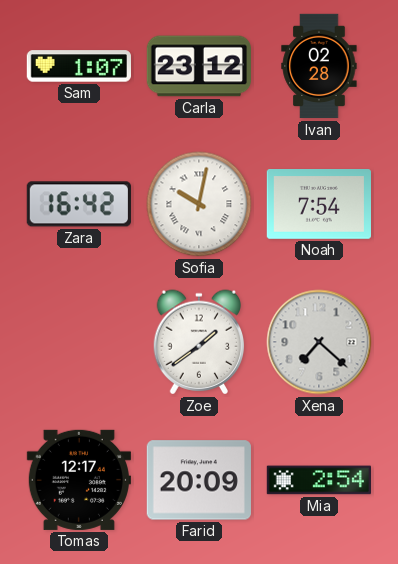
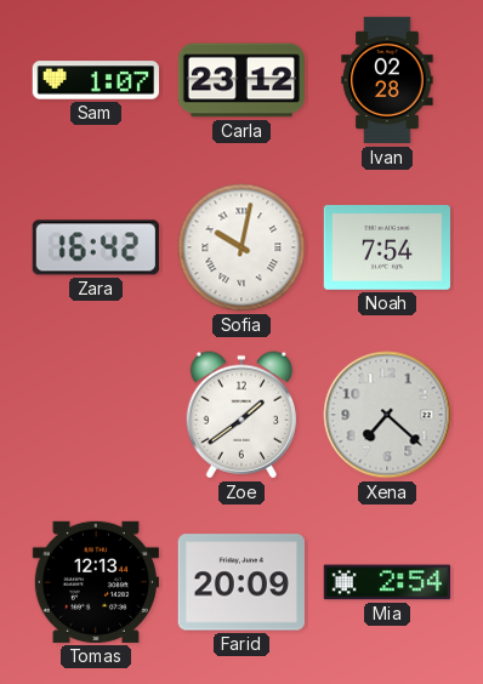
Tomas: 12:17 -> 12:13
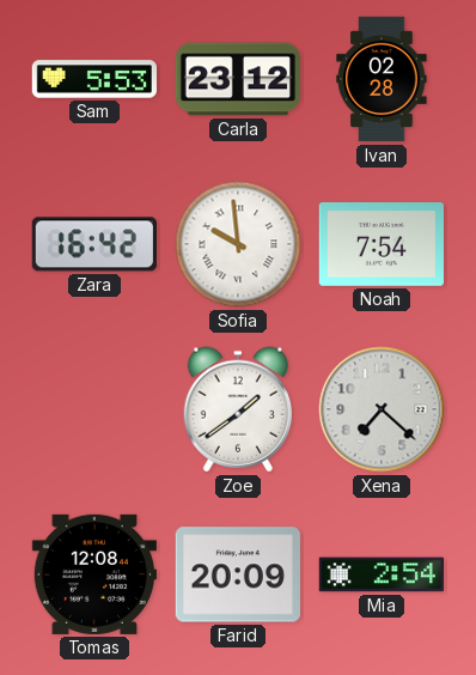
Sam: 1:07 -> 5:53
Sofia: 10:02 -> 9:59
Tomas: 12:13 -> 12:08
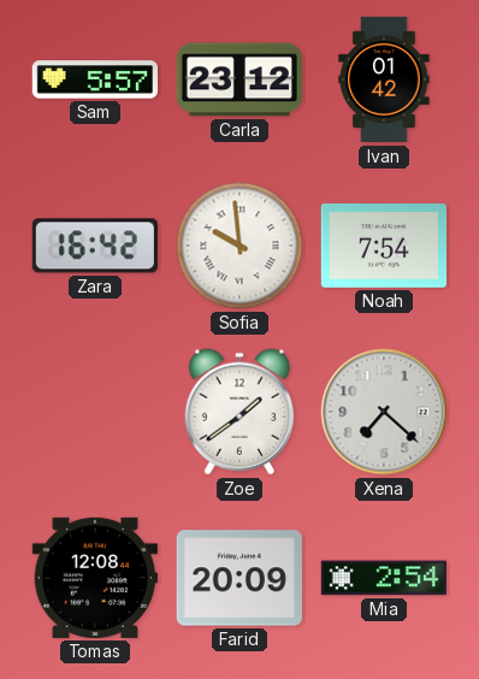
Sam: 5:53 -> 5:57
Ivan: 02:28 -> 01:42
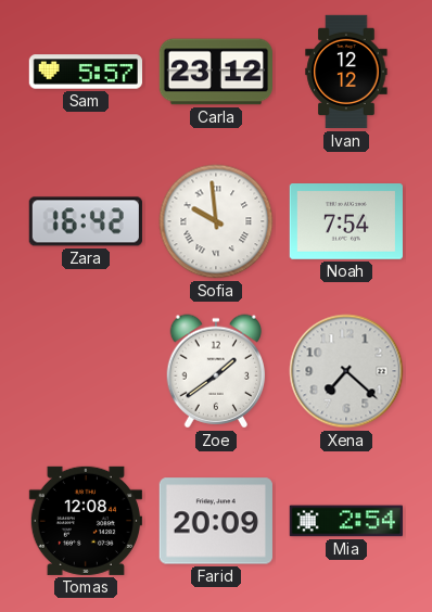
Ivan: 01:42 -> 12:12
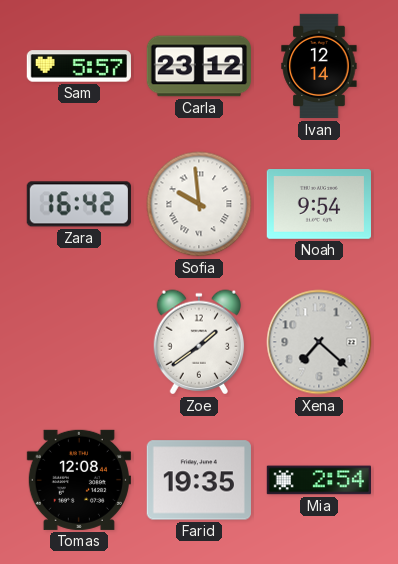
Ivan: 12:12 -> 12:14
Noah: 7:54 -> 9:54
Farid: 20:09 -> 19:35
